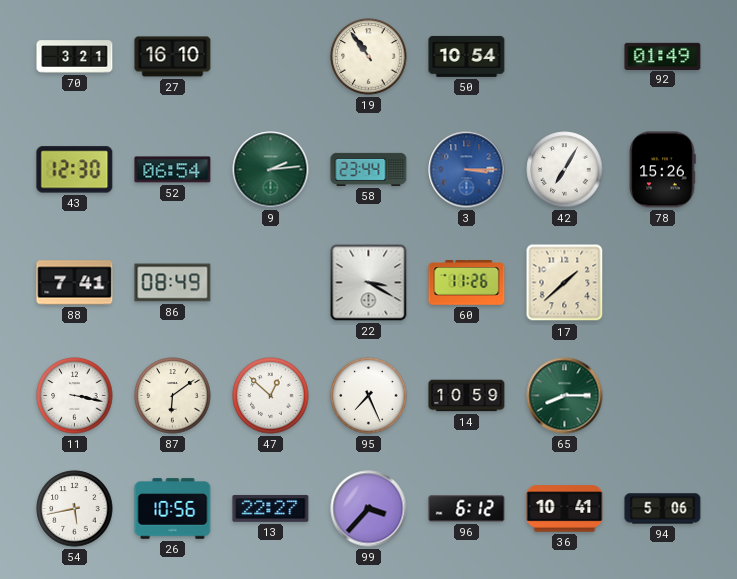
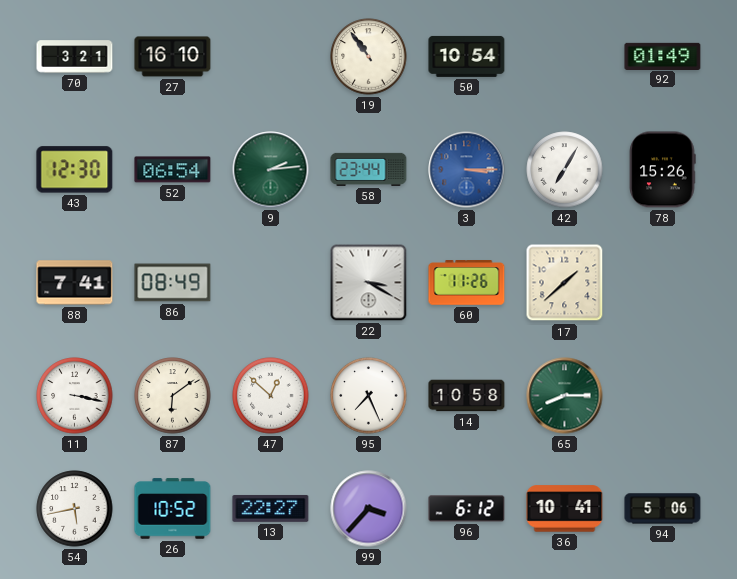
14: 10:59 -> 10:58
26: 10:56 -> 10:52
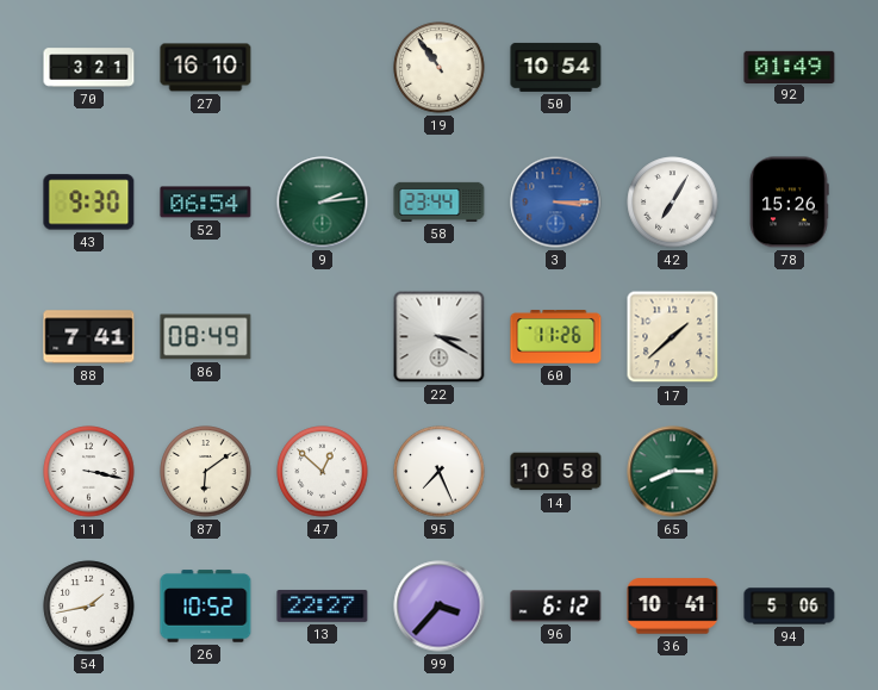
43: 12:30 -> 9:30
54: 5:43 -> 1:43
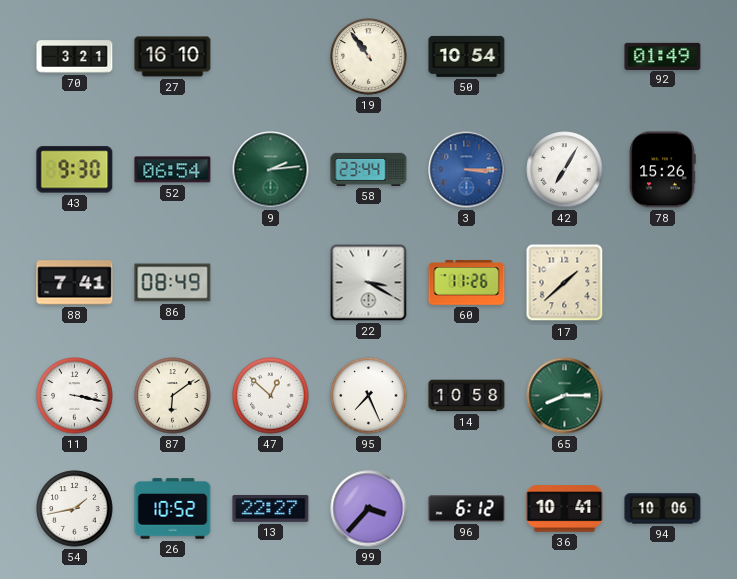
94: 5:06 -> 10:06
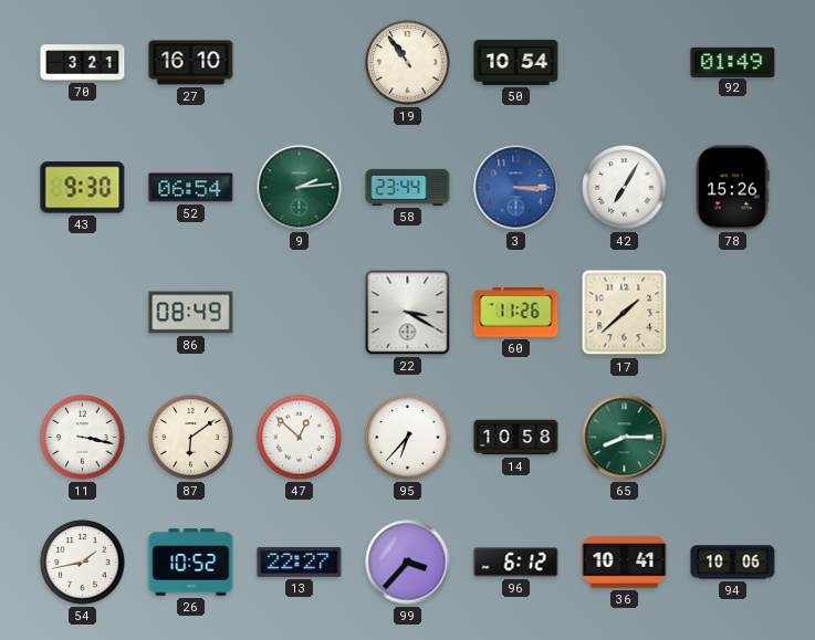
88: 7:41 -> none
95: 7:26 -> 6:37
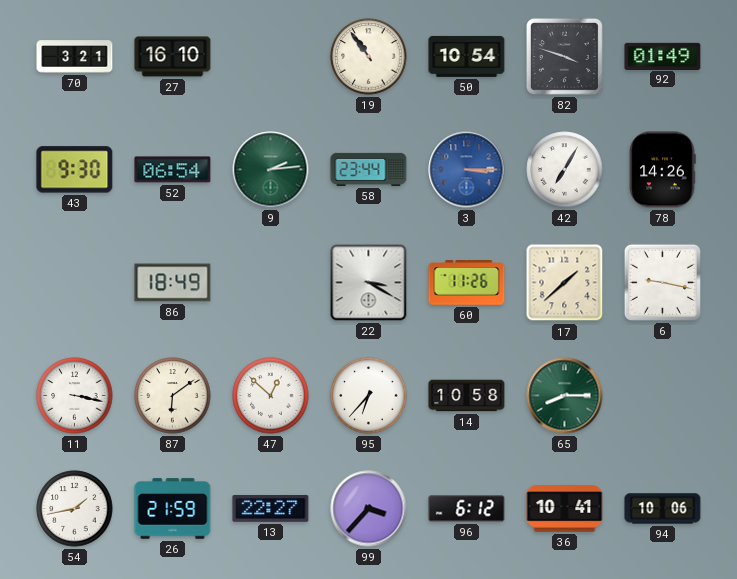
82: none -> 3:48
78: 15:26 -> 14:26
86: 08:49 -> 18:49
6: none -> 9:17
26: 10:52 -> 21:59
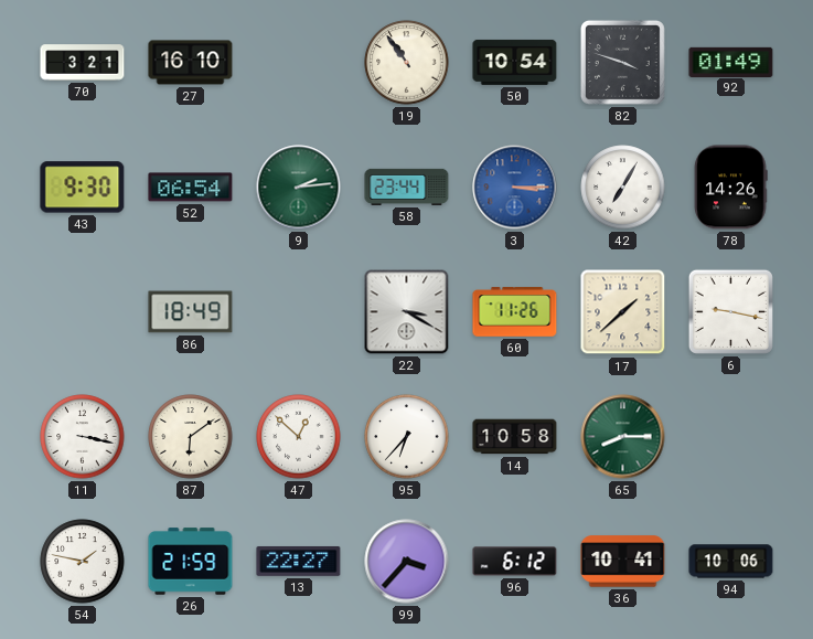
54: 1:43 -> 1:47
